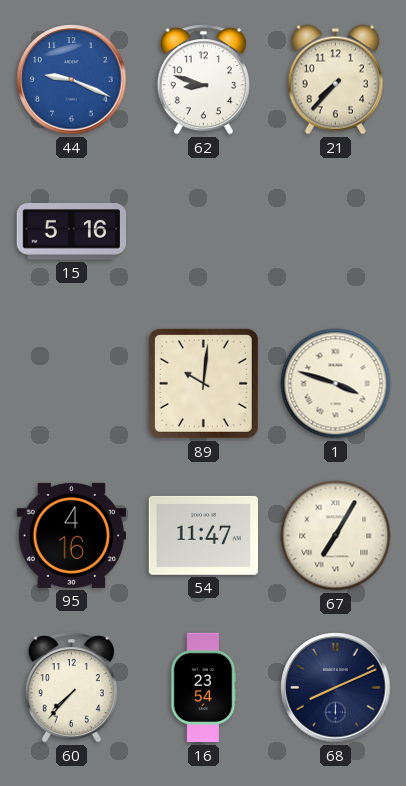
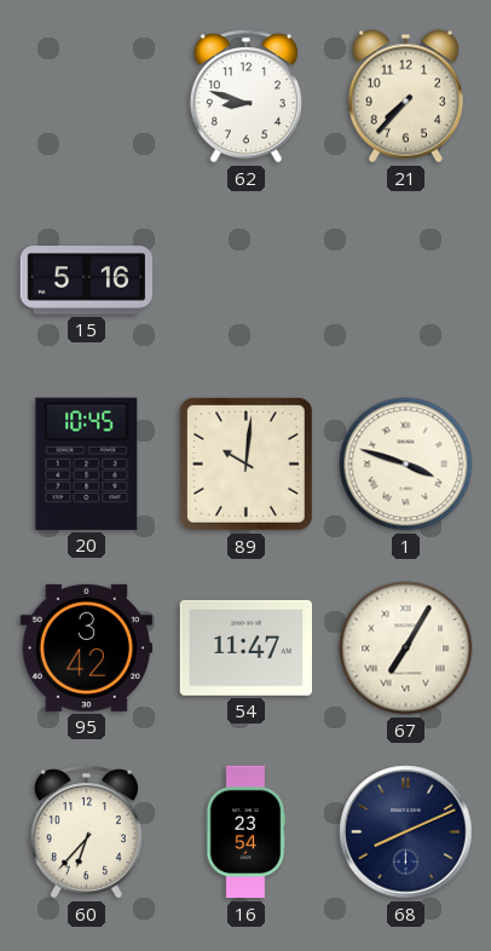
44: 9:19 -> none
20: none -> 10:45
95: 4:16 -> 3:42
60: 7:37 -> 6:37
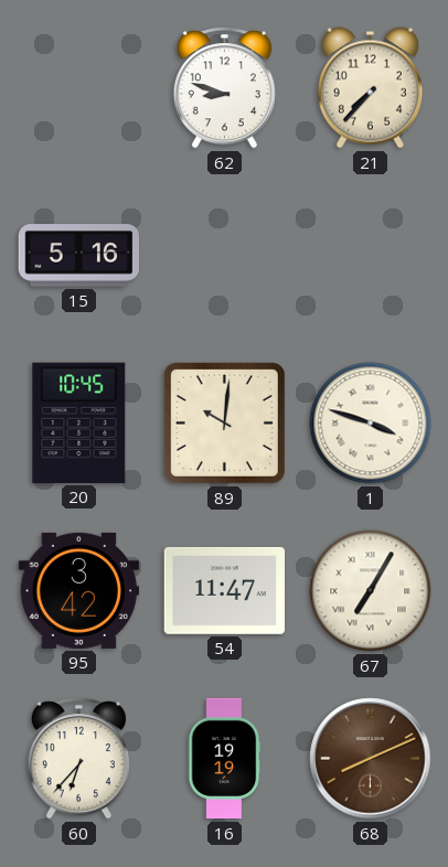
16: 23:54 -> 19:19
68 dial: navy -> brown
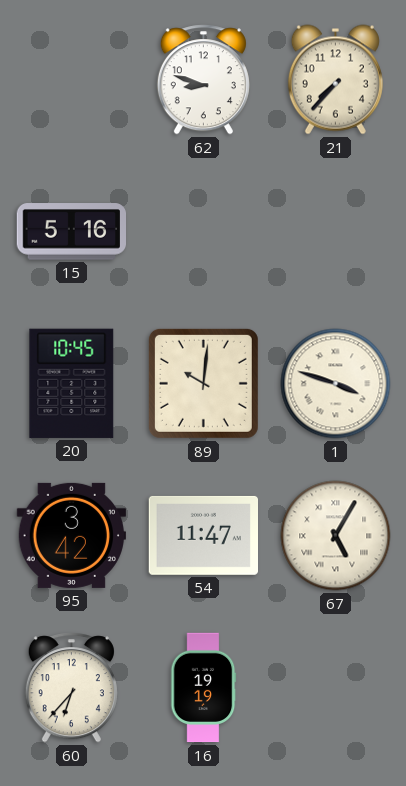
67: 7:05 -> 5:05
68: 8:11 -> none
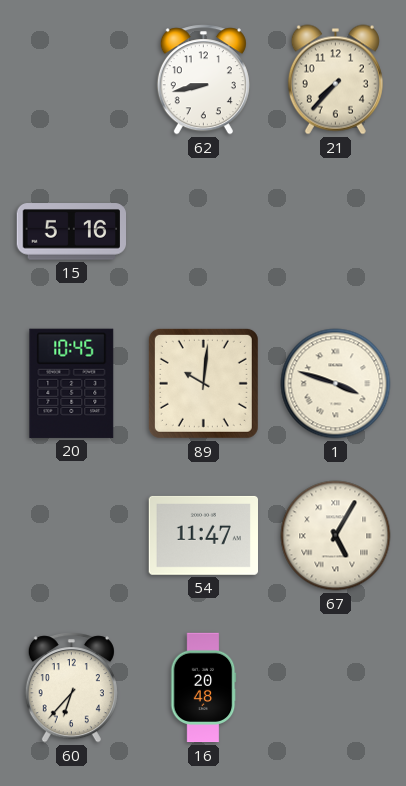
62: 8:48 -> 8:43
95: 3:42 -> none
16: 19:19 -> 20:48
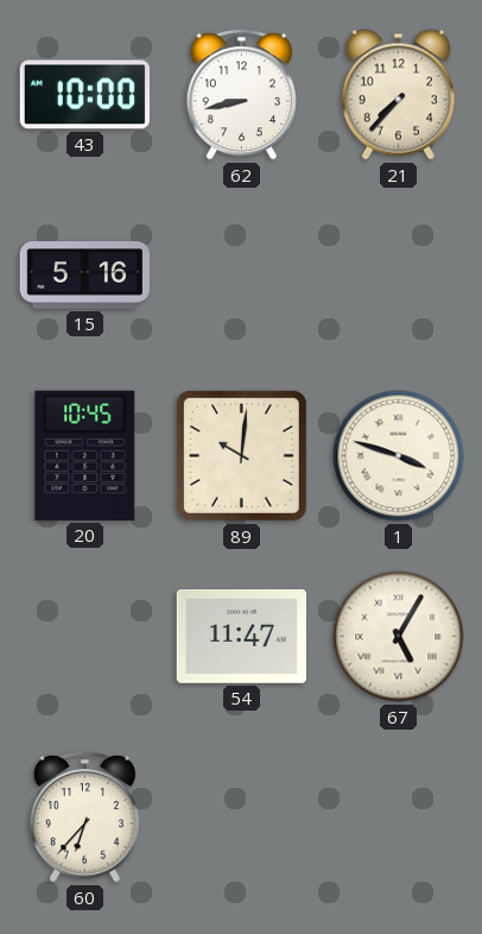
43: none -> 10:00
16: 20:48 -> none
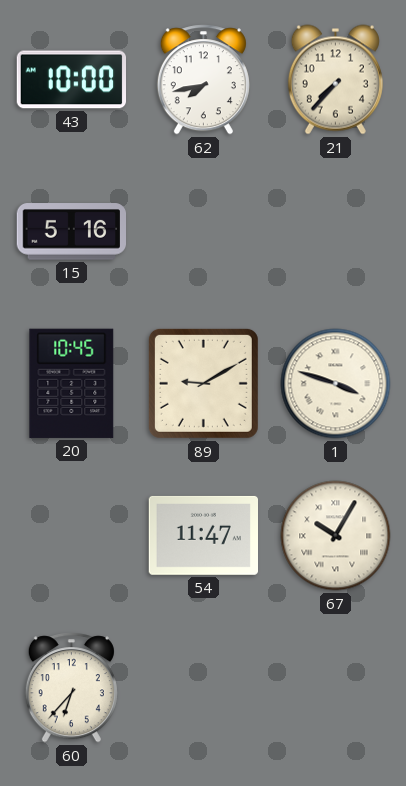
62: 8:43 -> 7:43
89: 10:01 -> 9:10
67: 5:05 -> 10:05
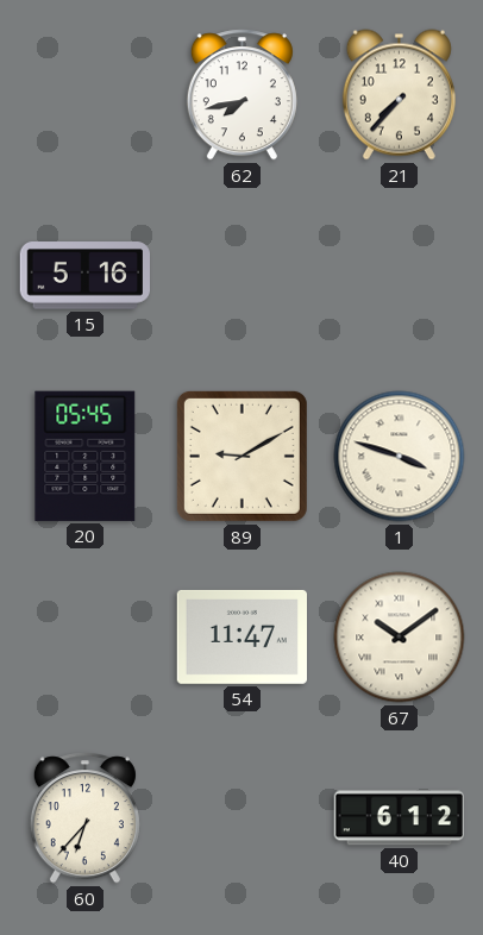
43: 10:00 -> none
20: 10:45 -> 05:45
67: 10:05 -> 10:09
40: none -> 6:12
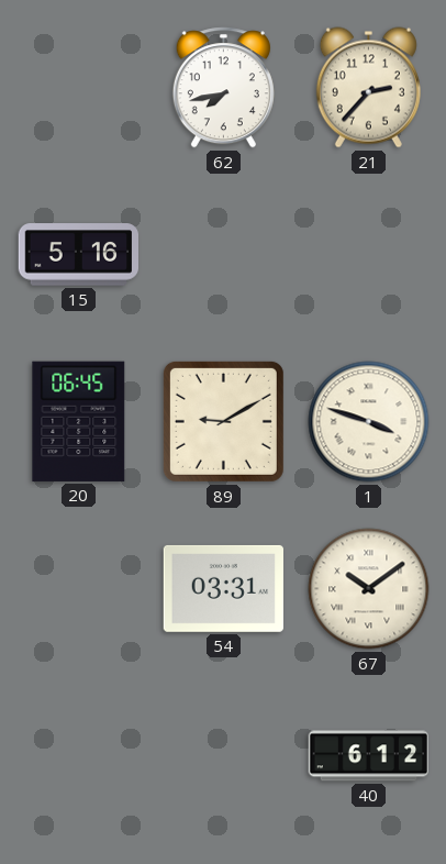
21: 7:37 -> 2:37
20: 05:45 -> 06:45
54: 11:47 -> 03:31
60: 6:37 -> none
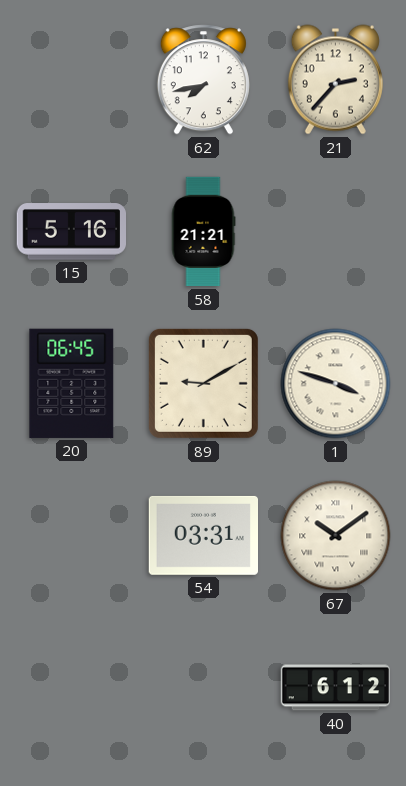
58: none -> 21:21
